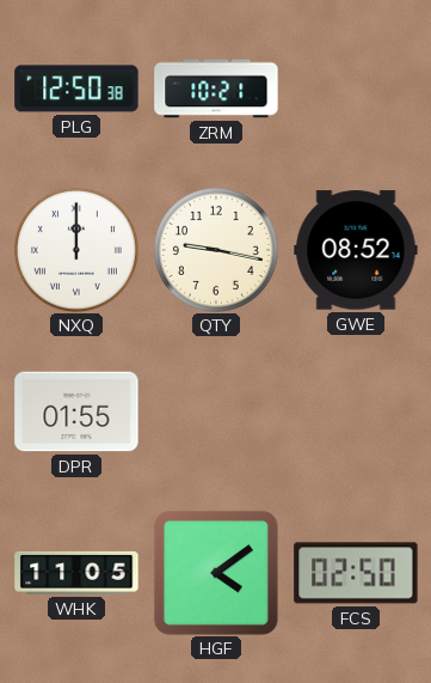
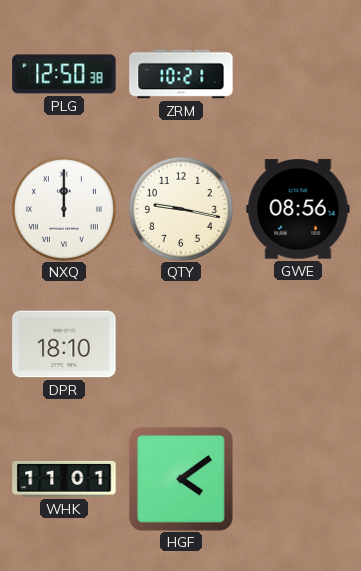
GWE: 08:52 -> 08:56
DPR: 01:55 -> 18:10
WHK: 11:05 -> 11:01
FCS: 02:50 -> none
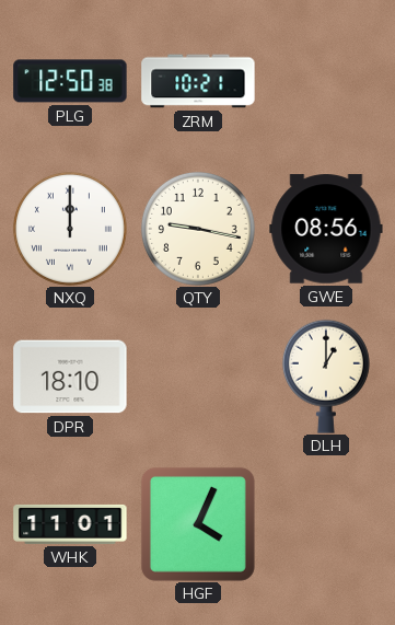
DLH: none -> 1:00
HGF: 4:09 -> 4:04
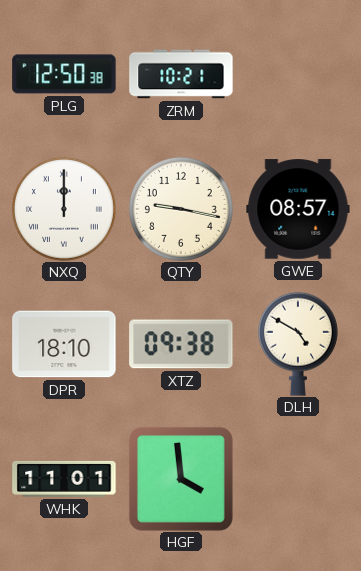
GWE: 08:56 -> 08:57
XTZ: none -> 09:38
DLH: 1:00 -> 4:50
HGF: 4:04 -> 3:59
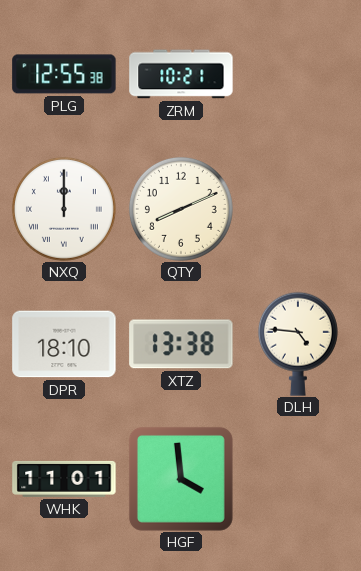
PLG: 12:50 -> 12:55
QTY: 9:17 -> 8:11
GWE: 08:57 -> none
XTZ: 09:38 -> 13:38
DLH: 4:50 -> 4:46
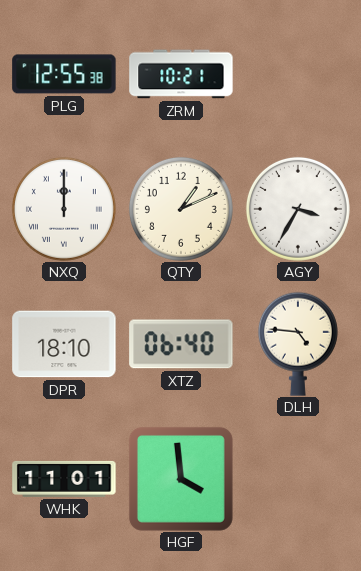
QTY: 8:11 -> 1:11
AGY: none -> 3:35
XTZ: 13:38 -> 06:40
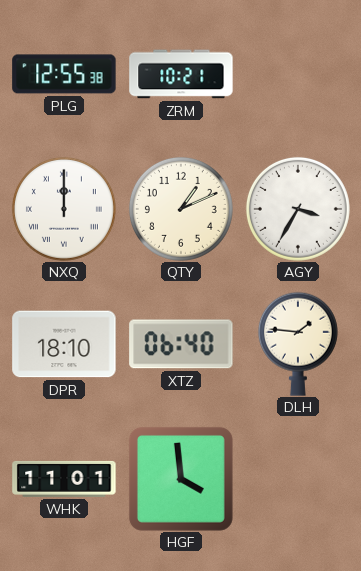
DLH: 4:46 -> 1:46
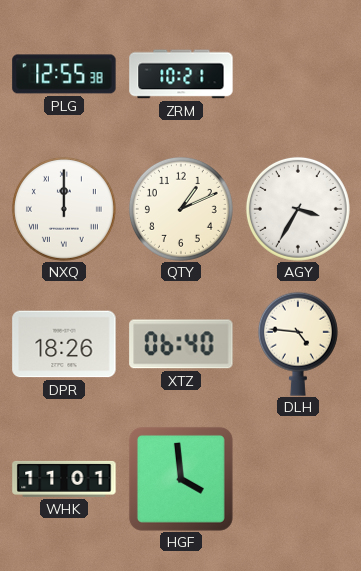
DPR: 18:10 -> 18:26
DLH: 1:46 -> 4:46
